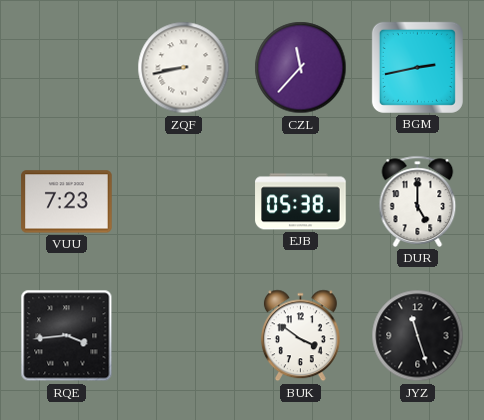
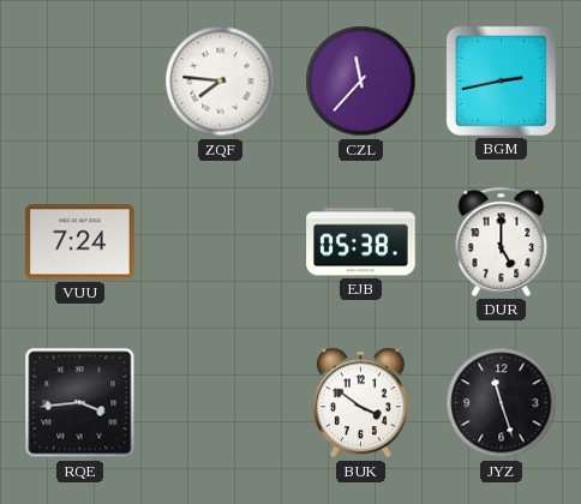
ZQF: 8:43 -> 7:46
VUU: 7:23 -> 7:24
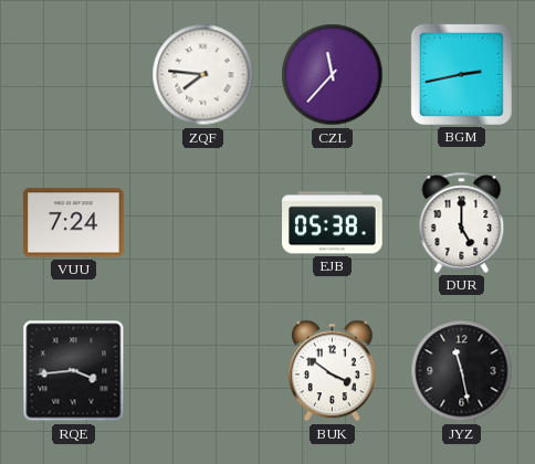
JYZ: 11:27 -> 11:28
